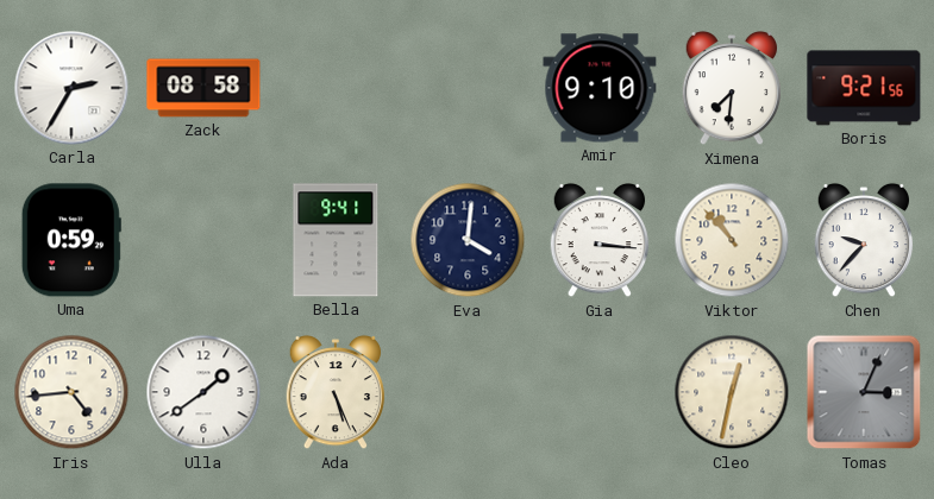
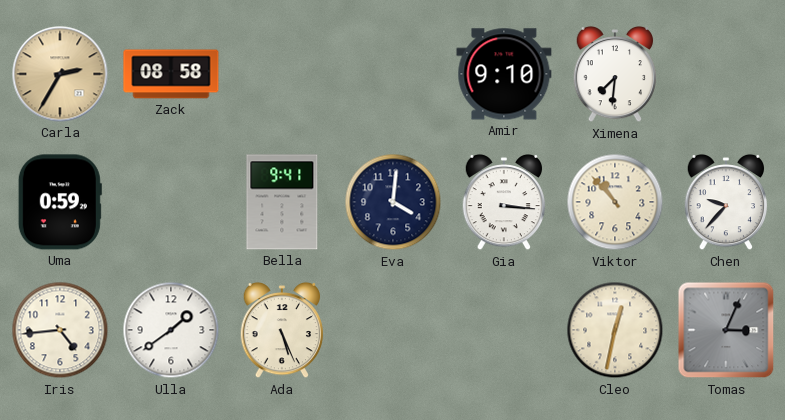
Carla dial: white -> champagne
Boris: 9:21 -> none
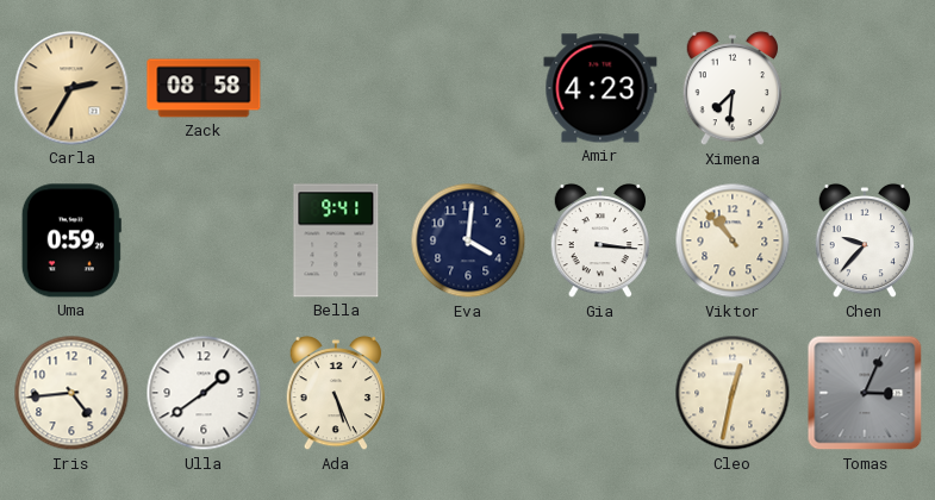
Amir: 9:10 -> 4:23
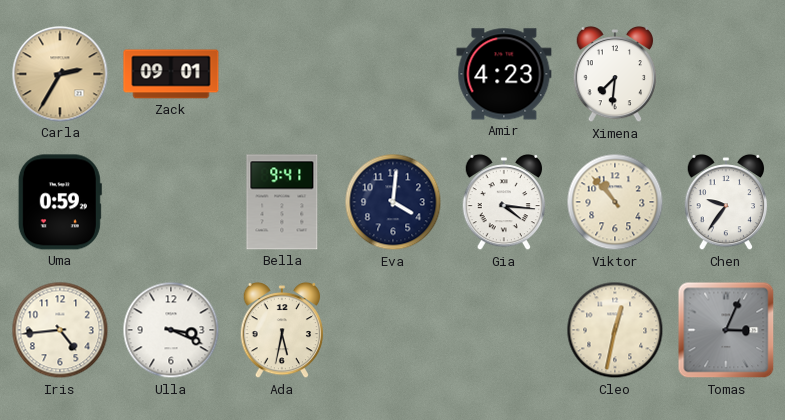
Zack: 08:58 -> 09:01
Gia: 3:16 -> 4:16
Chen: 9:37 -> 9:36
Ulla: 1:39 -> 3:19
Ada: 5:26 -> 5:32
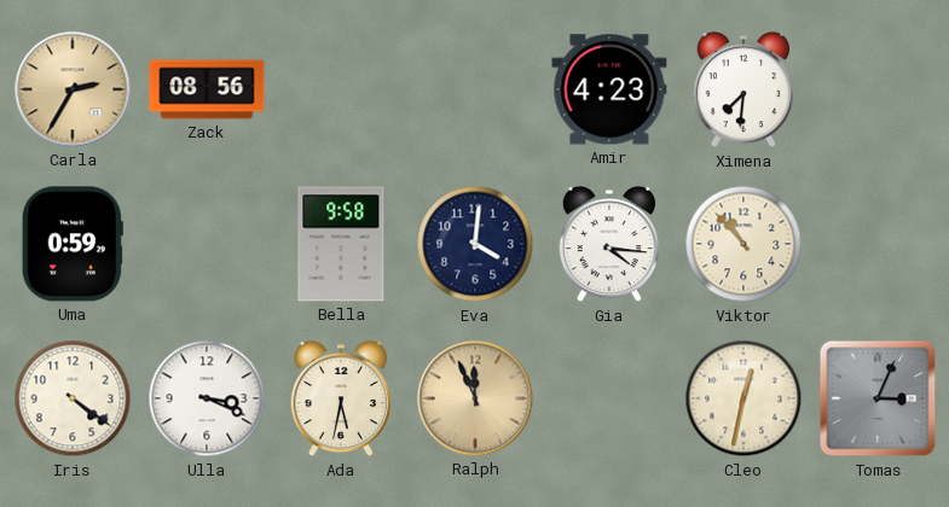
Zack: 09:01 -> 08:56
Bella: 9:41 -> 9:58
Chen: 9:36 -> none
Iris: 4:44 -> 4:21
Ralph: none -> 11:56
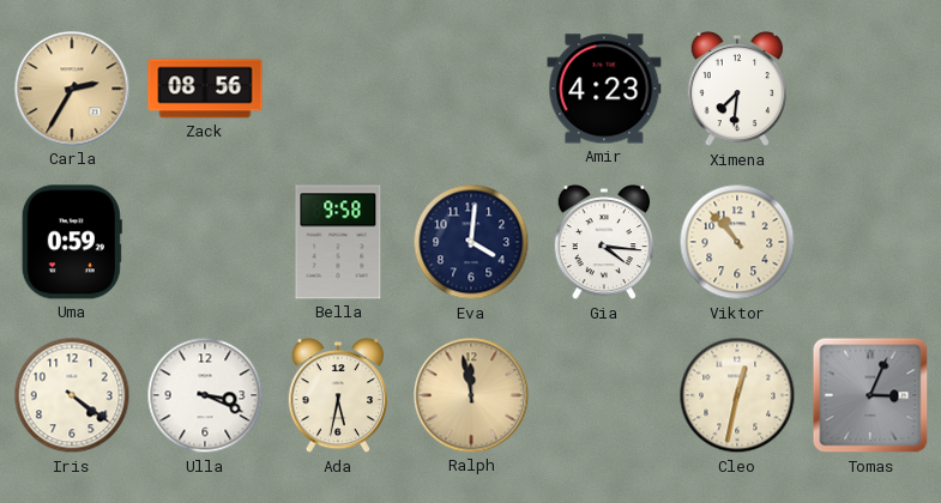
Ralph: 11:56 -> 11:58
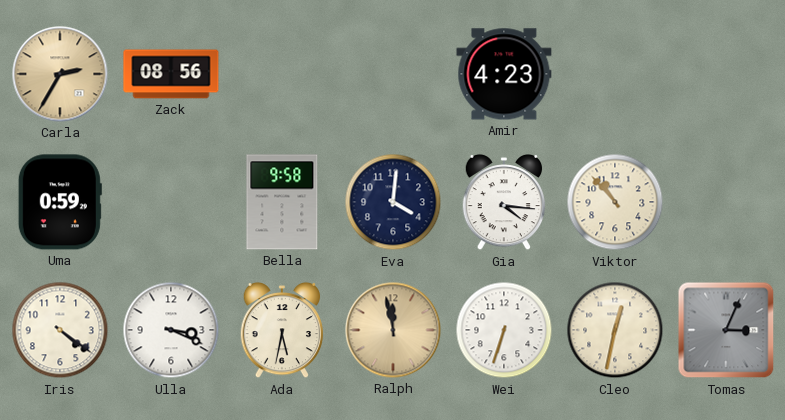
Ximena: 7:31 -> none
Wei: none -> 6:33
